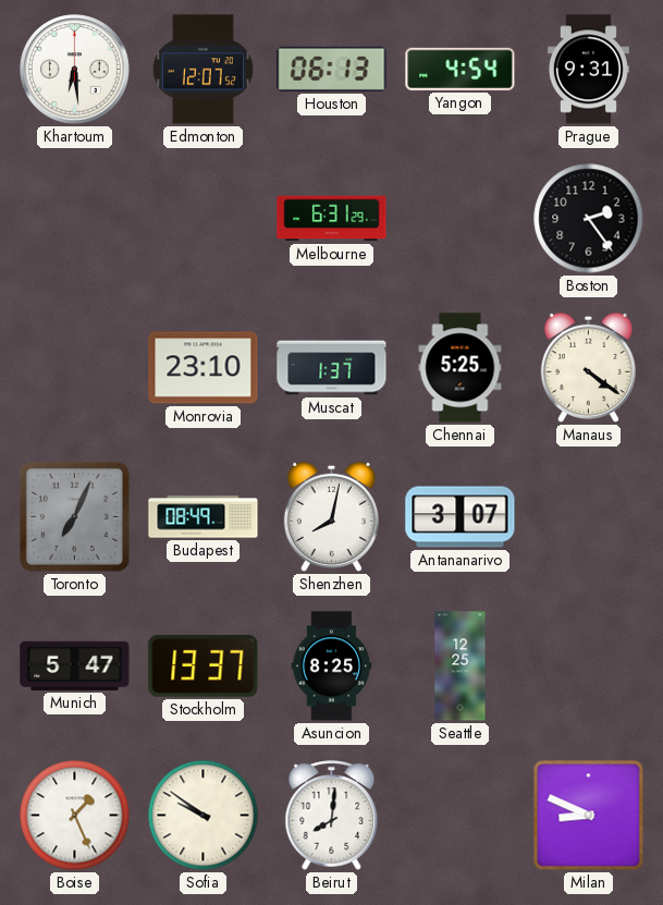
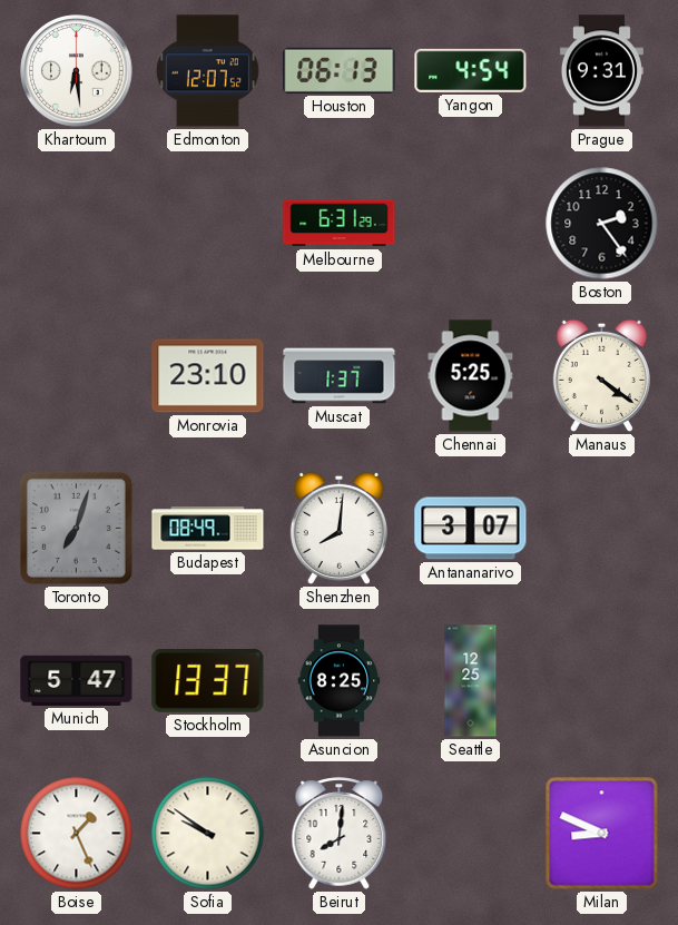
Toronto: 7:04 -> 7:03
Shenzhen: 8:02 -> 8:01
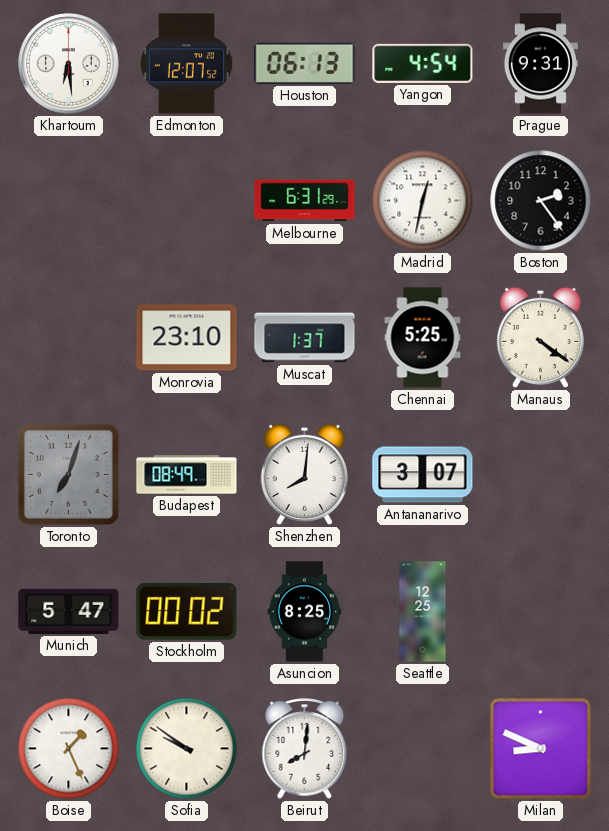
Madrid: none -> 12:32
Stockholm: 13:37 -> 00:02
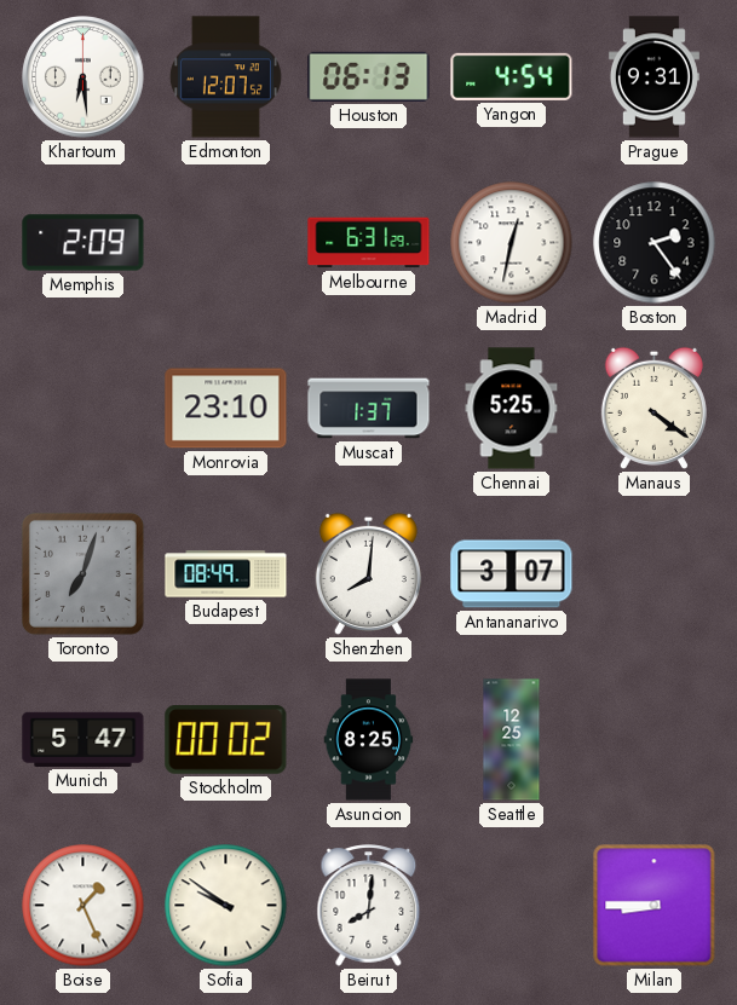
Memphis: none -> 2:09
Milan: 8:49 -> 8:45
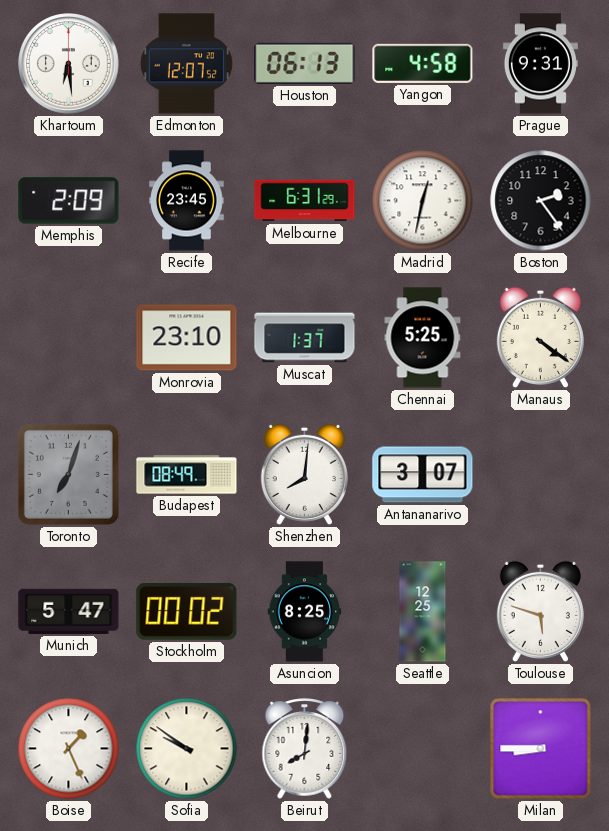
Yangon: 4:54 -> 4:58
Recife: none -> 23:45
Toulouse: none -> 5:48
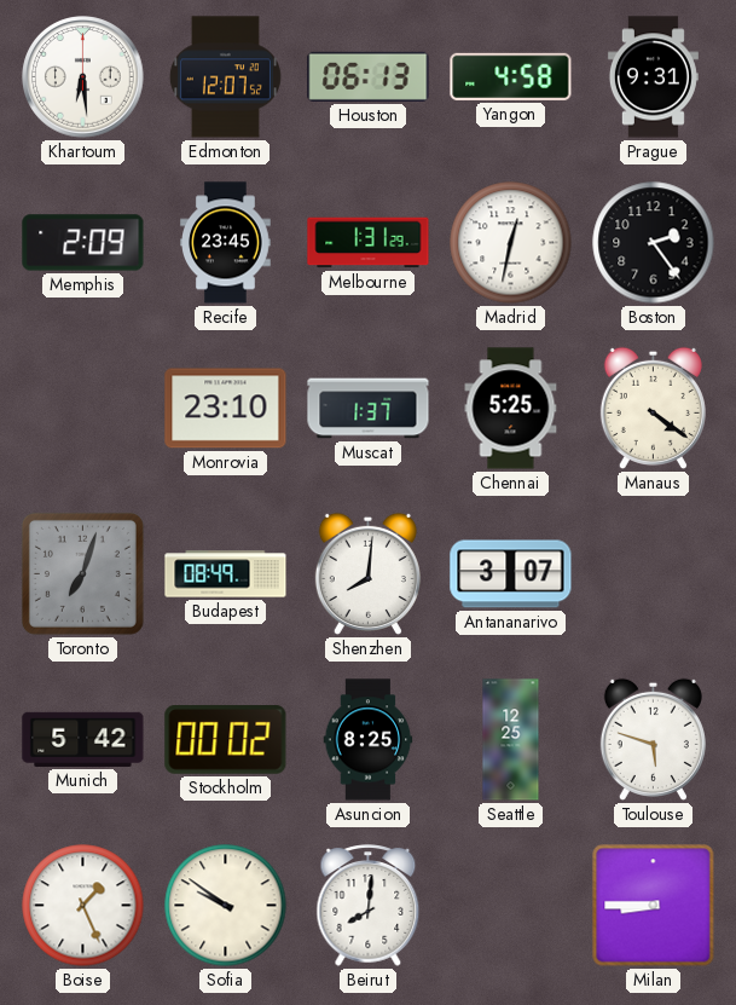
Melbourne: 6:31 -> 1:31
Munich: 5:47 -> 5:42
